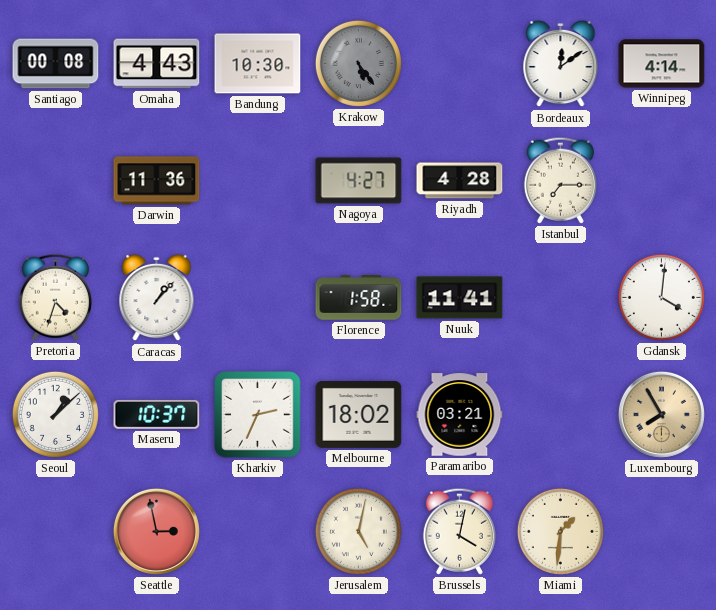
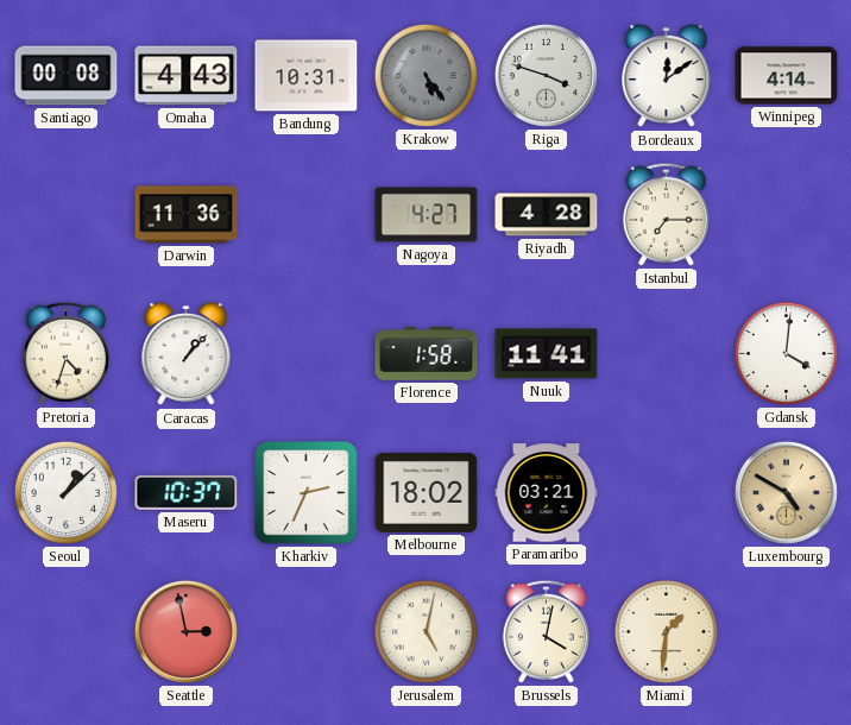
Bandung: 10:30 -> 10:31
Riga: none -> 3:48
Luxembourg: 7:55 -> 4:50
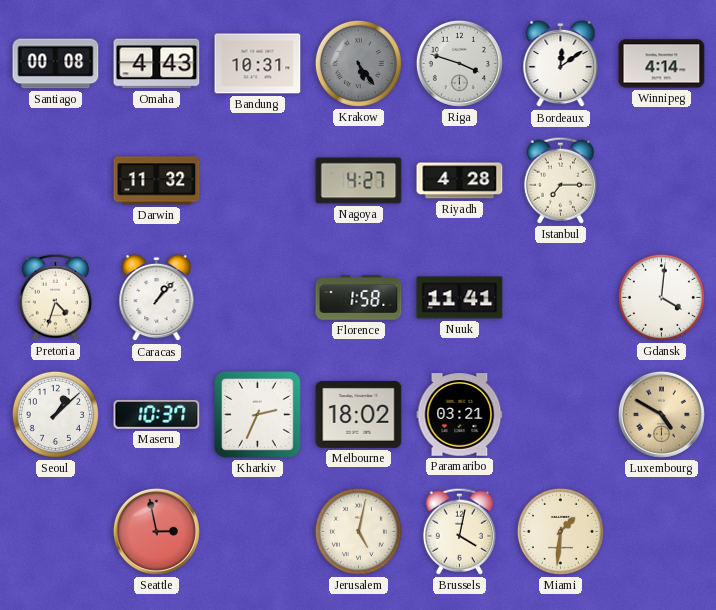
Darwin: 11:36 -> 11:32
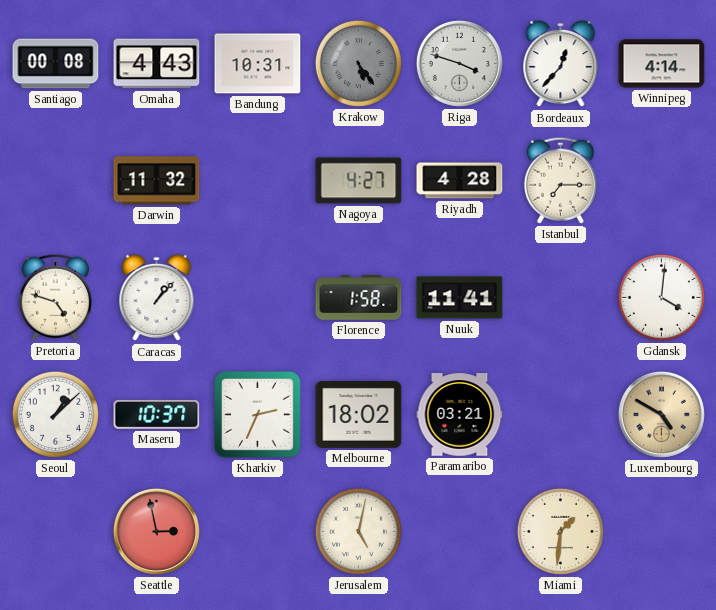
Bordeaux: 12:09 -> 12:37
Pretoria: 4:33 -> 4:48
Brussels: 4:02 -> none
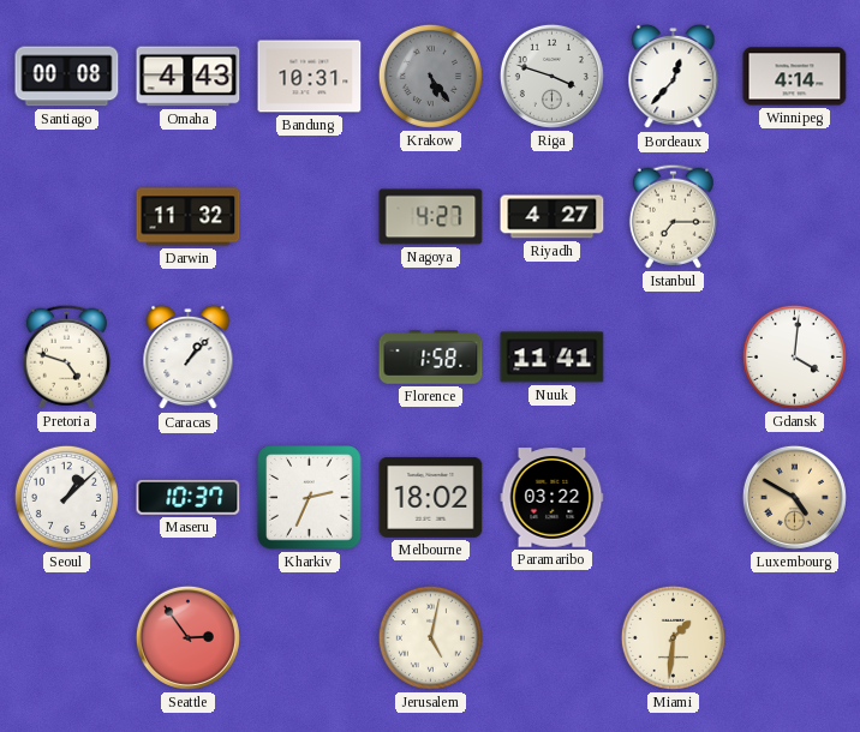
Riyadh: 4:28 -> 4:27
Paramaribo: 03:21 -> 03:22
Seattle: 2:58 -> 2:54
